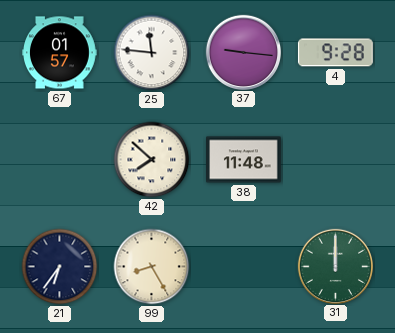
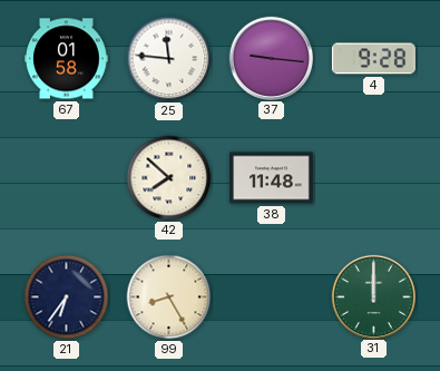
67: 01:57 -> 01:58
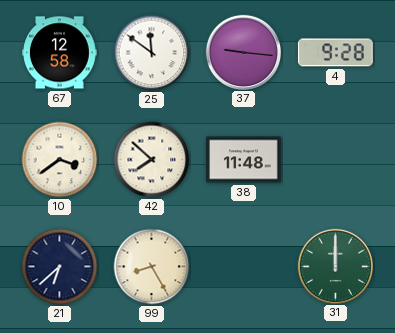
67: 01:58 -> 12:58
25: 11:46 -> 11:51
10: none -> 3:39
21: 6:36 -> 6:38
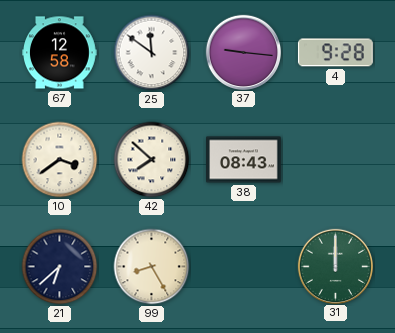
38: 11:48 -> 08:43
